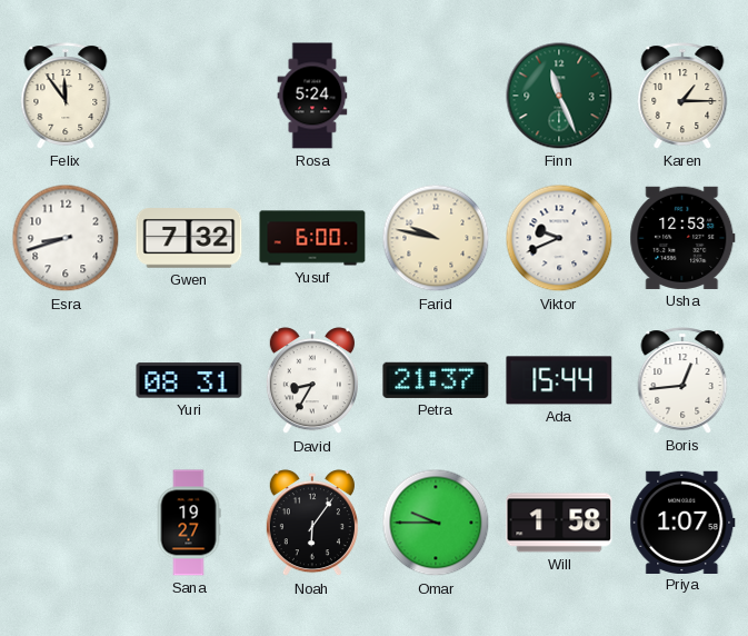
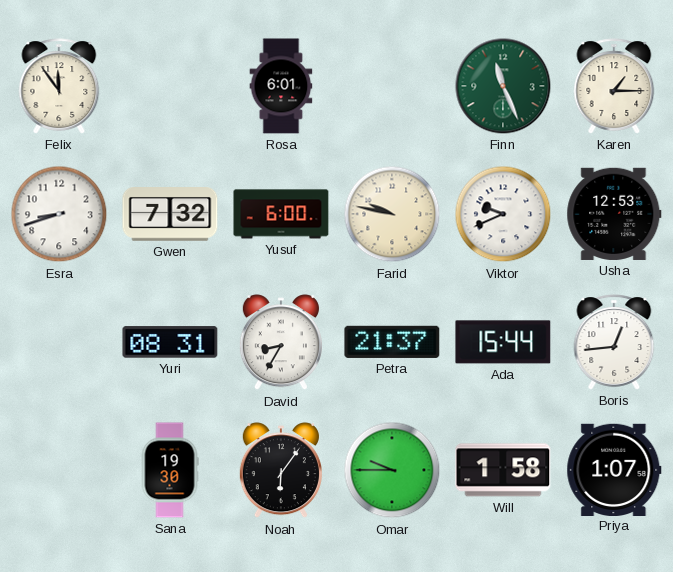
Rosa: 5:24 -> 6:01
Sana: 19:27 -> 19:30
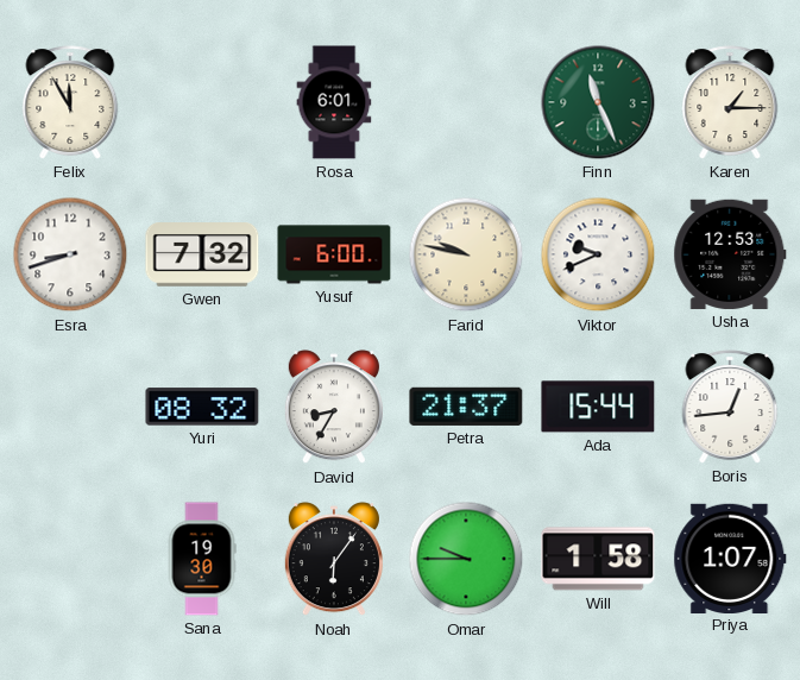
Felix: 11:54 -> 11:55
Yuri: 08:31 -> 08:32
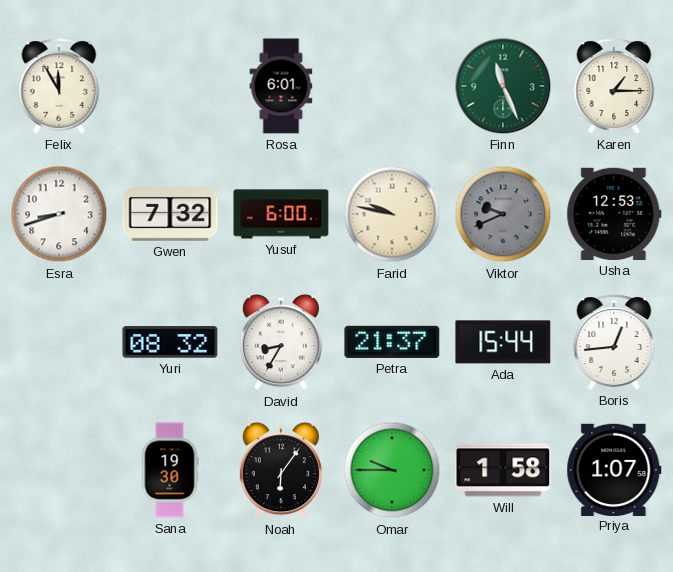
Viktor dial: white -> grey
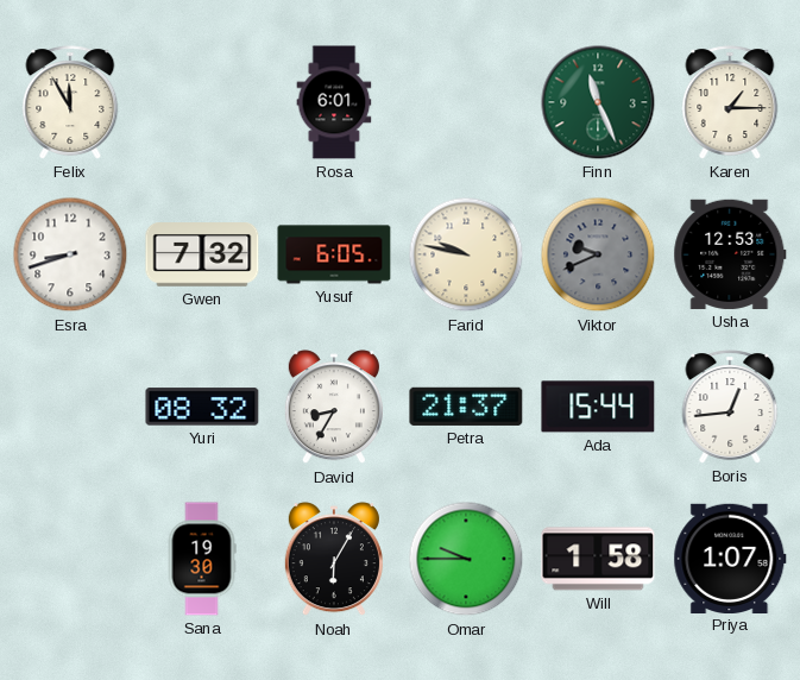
Yusuf: 6:00 -> 6:05
Noah: 6:06 -> 6:05
